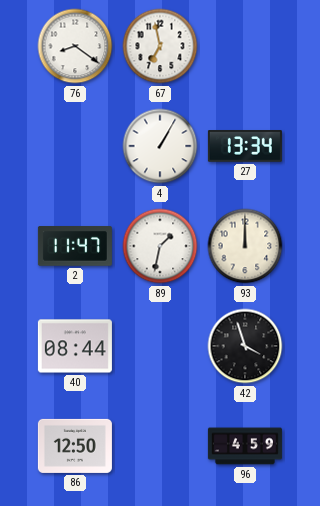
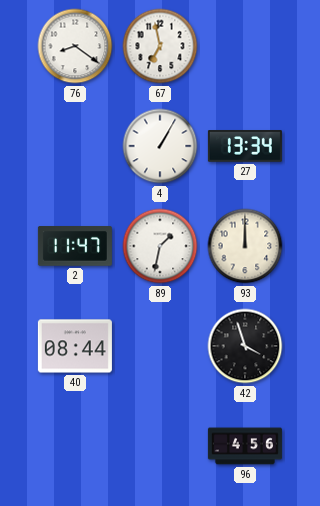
86: 12:50 -> none
96: 4:59 -> 4:56
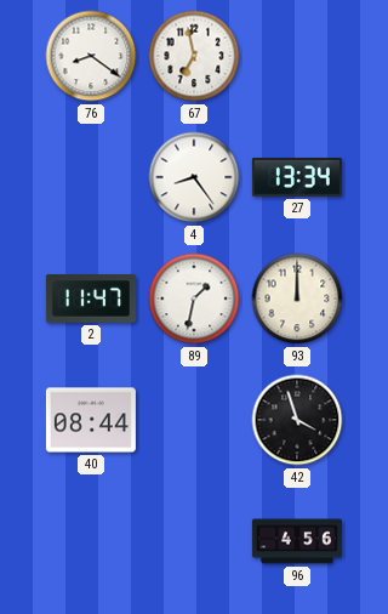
4: 1:05 -> 8:24
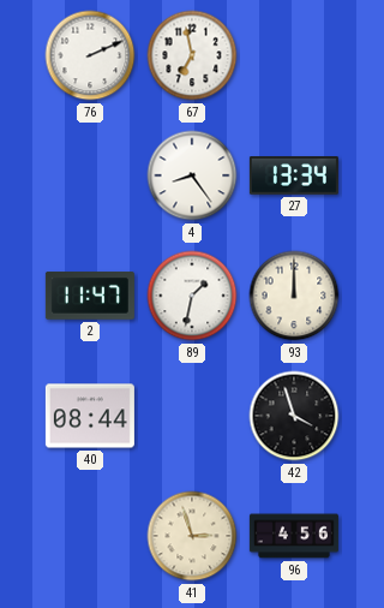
76: 8:21 -> 2:11
41: none -> 2:57
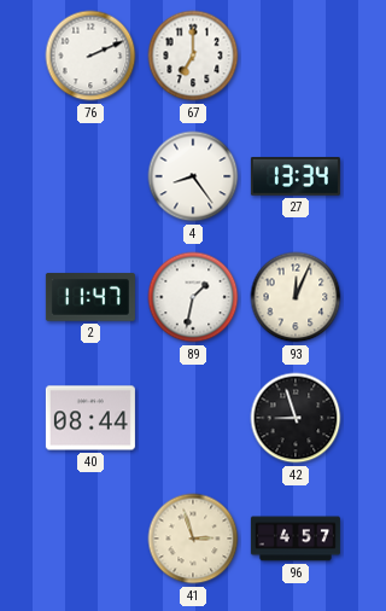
67: 6:58 -> 7:00
93: 12:00 -> 12:04
42: 3:57 -> 8:57
96: 4:56 -> 4:57
